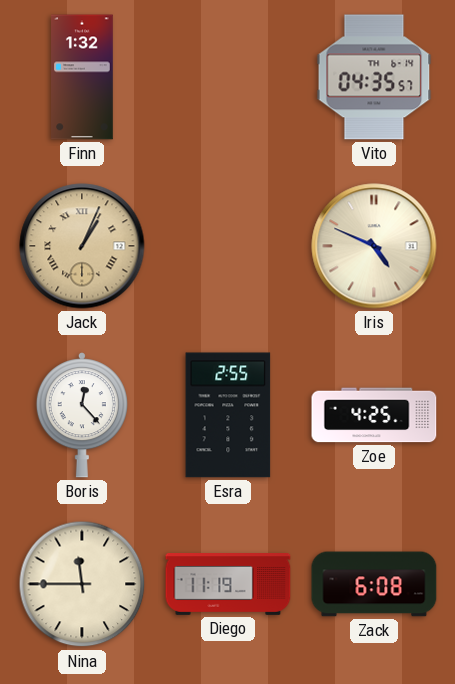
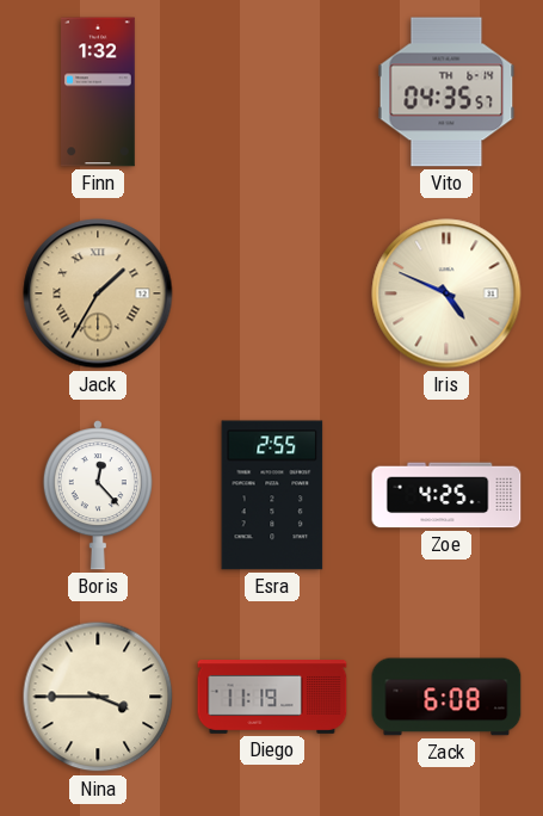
Jack: 1:04 -> 1:35
Nina: 11:45 -> 3:45
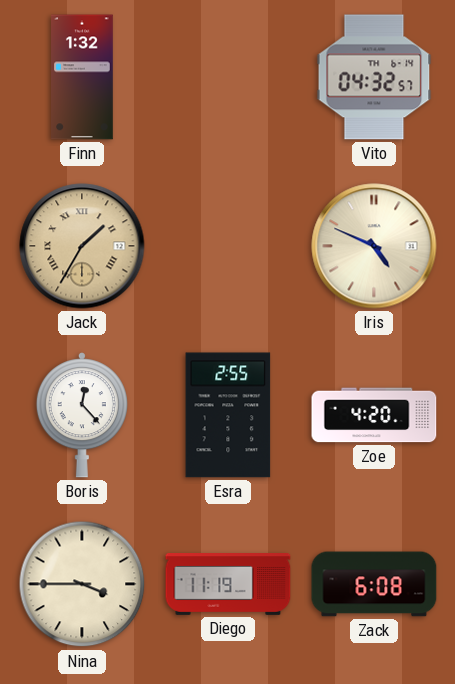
Vito: 04:35 -> 04:32
Zoe: 4:25 -> 4:20
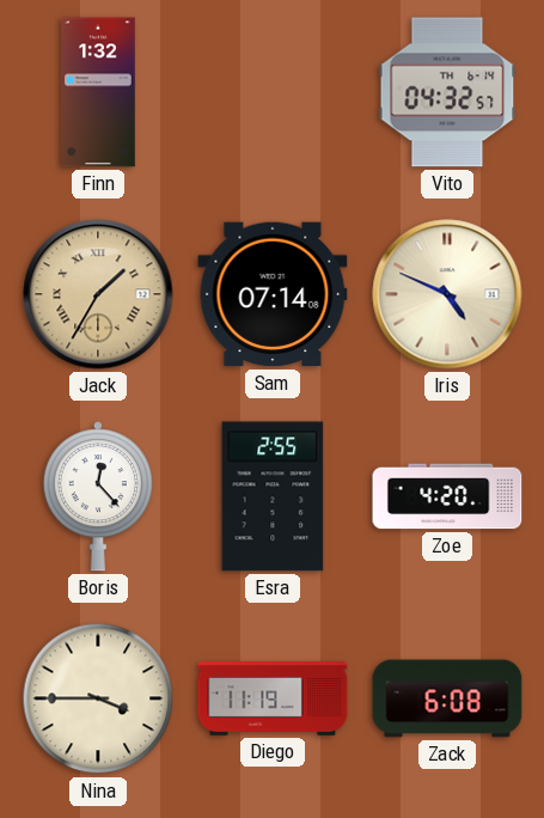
Sam: none -> 07:14
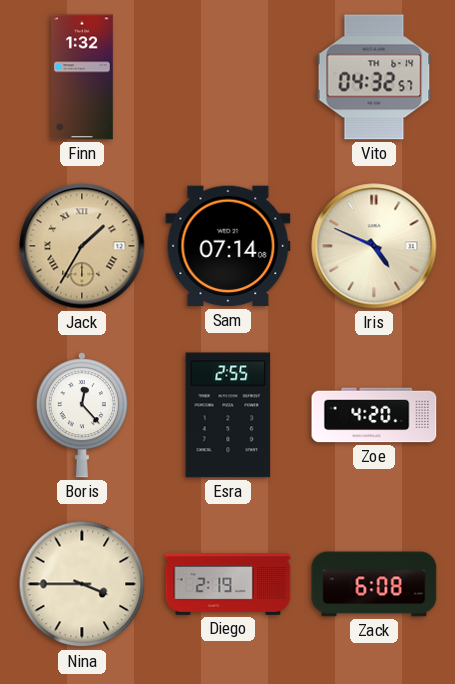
Diego: 11:19 -> 2:19
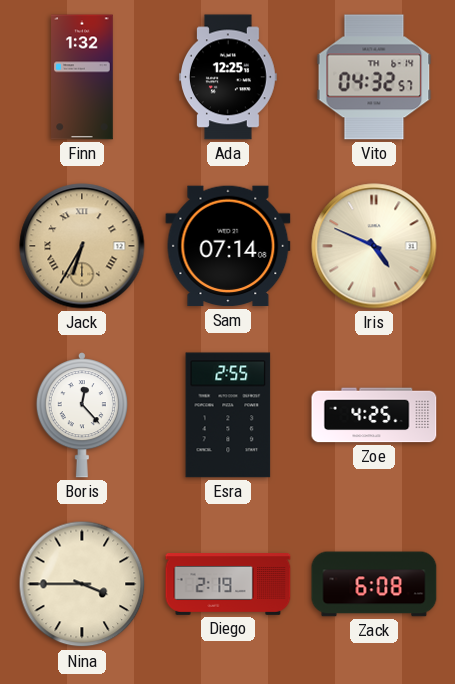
Ada: none -> 12:25
Jack: 1:35 -> 6:35
Zoe: 4:20 -> 4:25
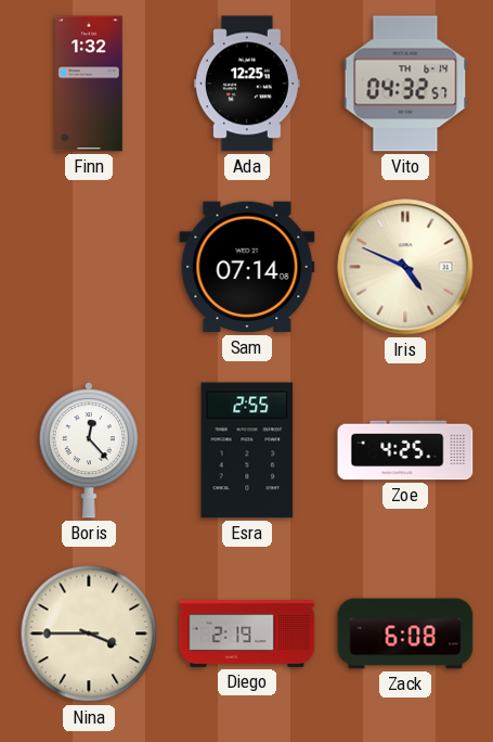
Jack: 6:35 -> none
